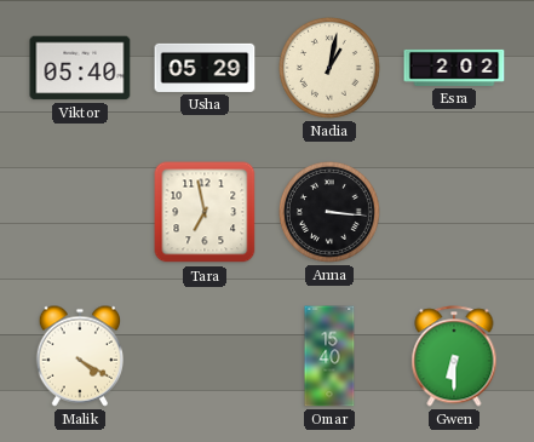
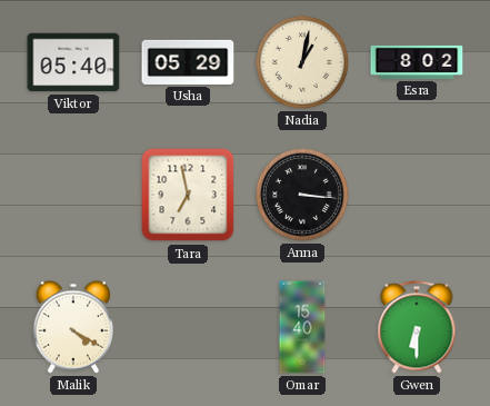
Esra: 2:02 -> 8:02
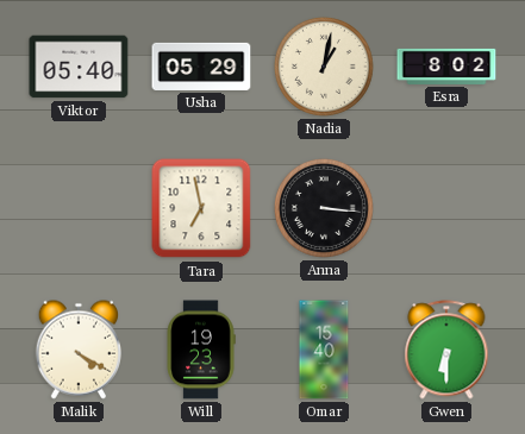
Will: none -> 19:23
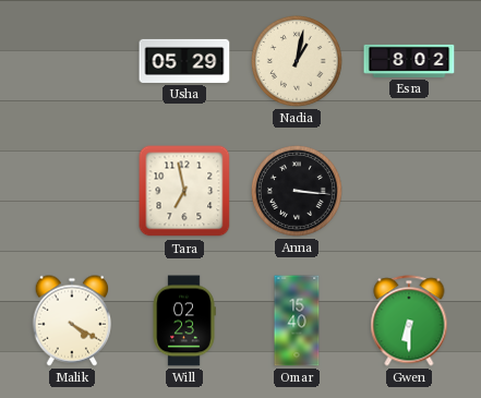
Viktor: 05:40 -> none
Will: 19:23 -> 02:23
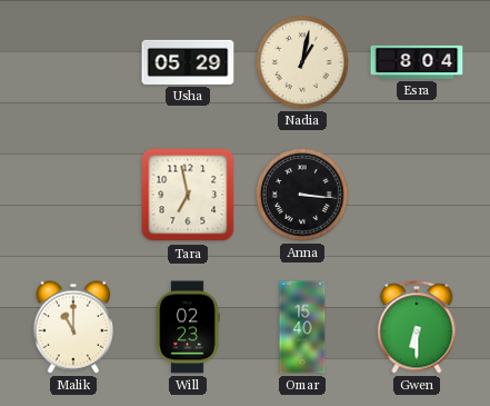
Esra: 8:02 -> 8:04
Malik: 4:20 -> 11:00
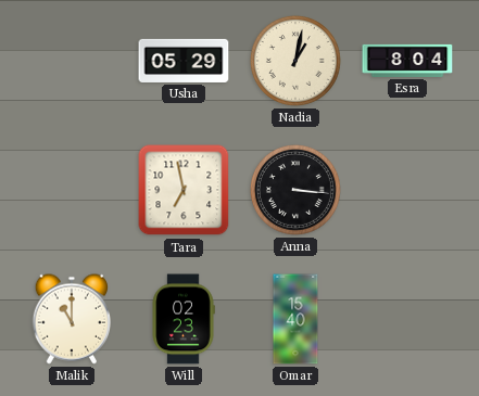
Gwen: 6:30 -> none
